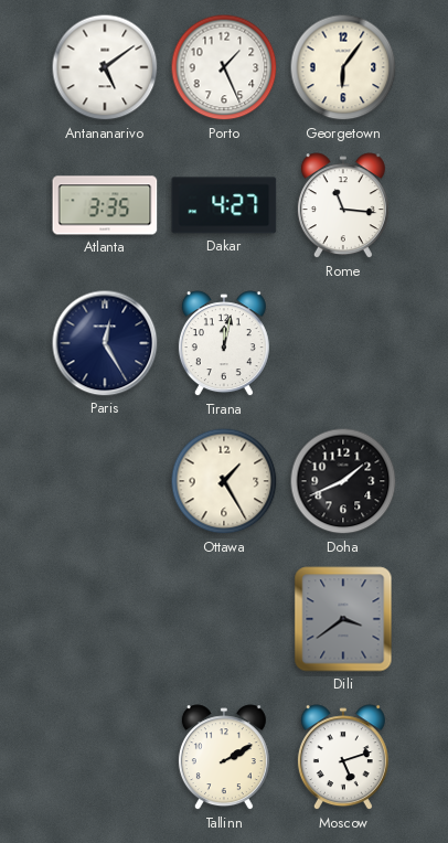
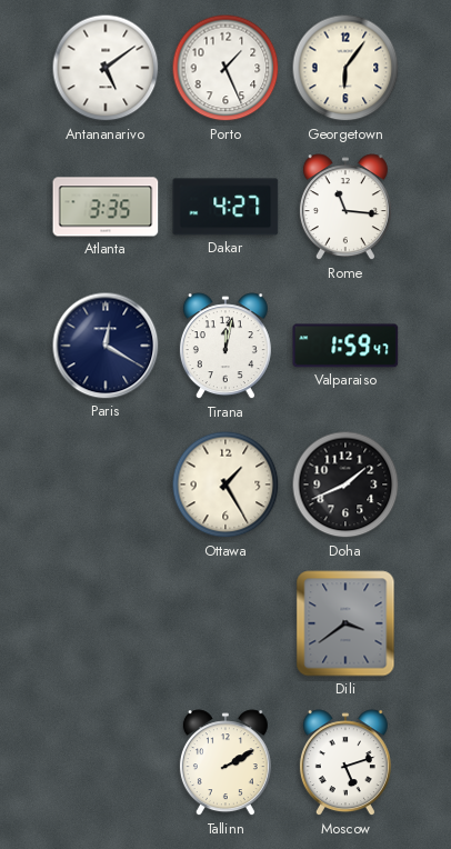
Paris: 12:25 -> 12:20
Valparaiso: none -> 1:59
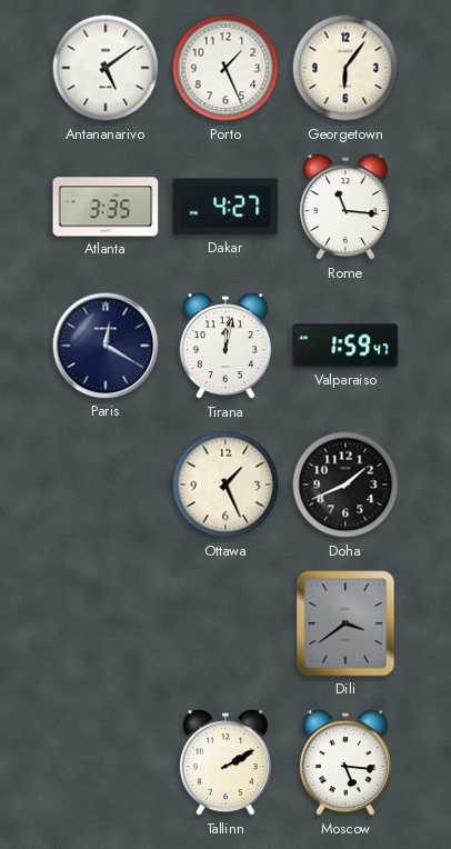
Ottawa: 1:25 -> 1:26
Moscow: 5:12 -> 5:16
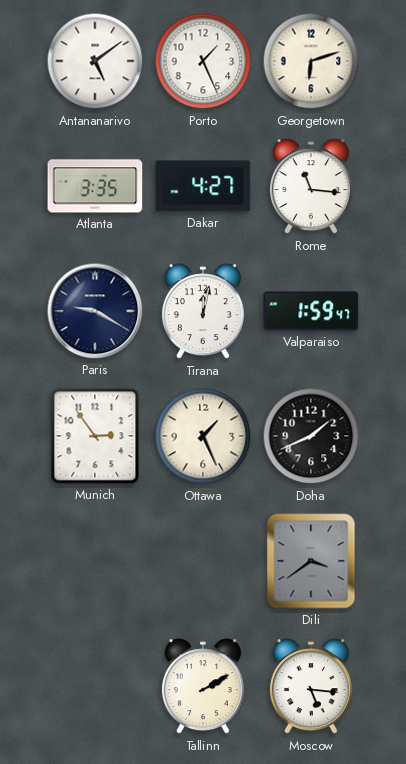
Georgetown: 6:06 -> 6:12
Paris: 12:20 -> 9:20
Munich: none -> 2:54
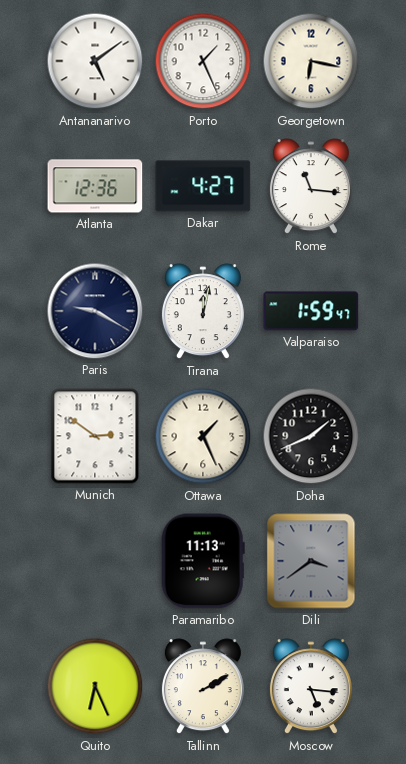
Georgetown: 6:12 -> 6:17
Atlanta: 3:35 -> 12:36
Munich: 2:54 -> 2:51
Paramaribo: none -> 11:13
Quito: none -> 6:26
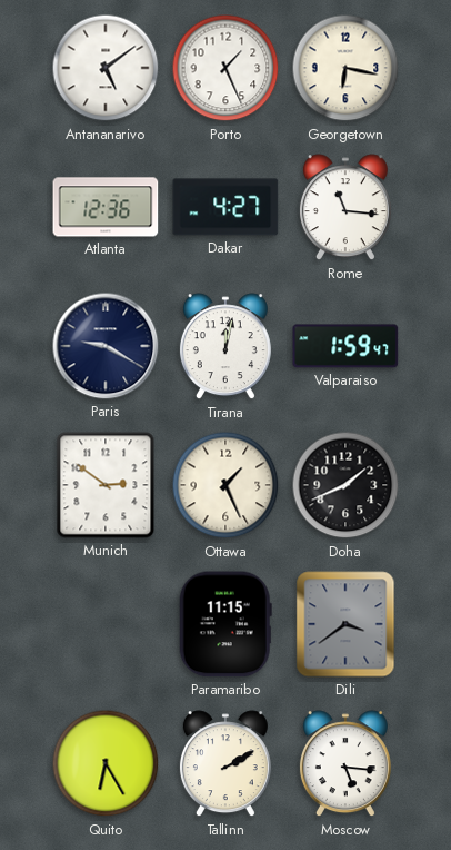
Paramaribo: 11:13 -> 11:15
Quito: 6:26 -> 6:25
